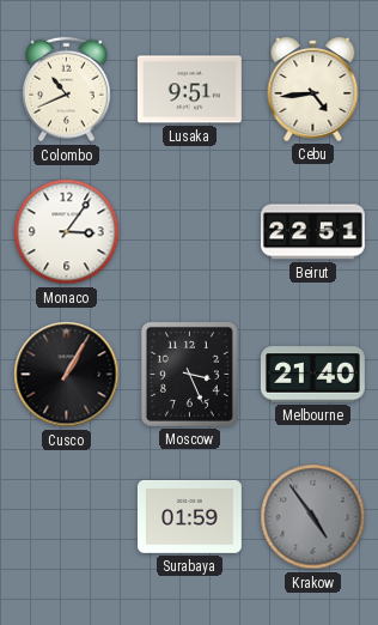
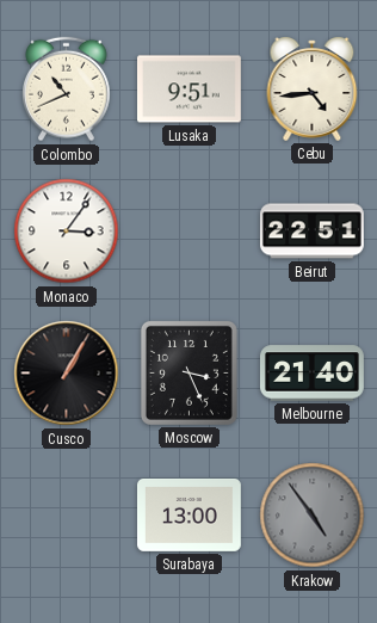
Surabaya: 01:59 -> 13:00
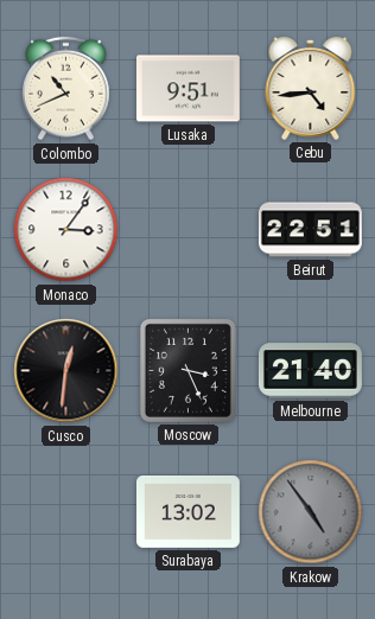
Cusco: 1:05 -> 12:31
Surabaya: 13:00 -> 13:02
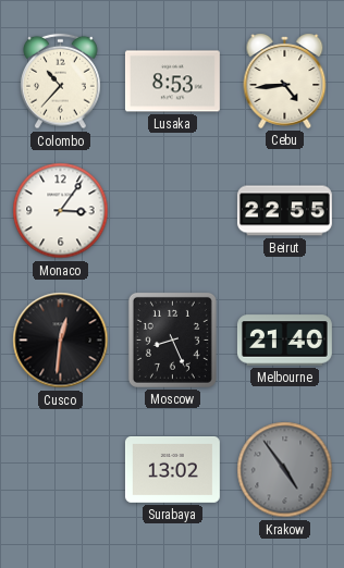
Colombo: 10:41 -> 10:37
Lusaka: 9:51 -> 8:53
Beirut: 22:51 -> 22:55
Moscow: 3:26 -> 8:26
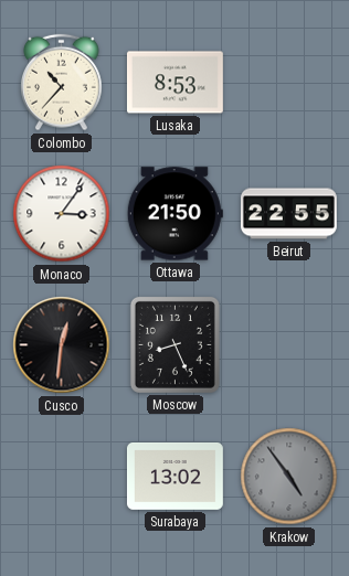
Cebu: 4:44 -> none
Ottawa: none -> 21:50
Melbourne: 21:40 -> none
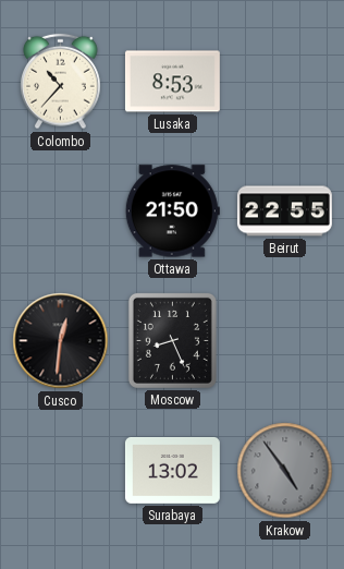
Monaco: 3:06 -> none
